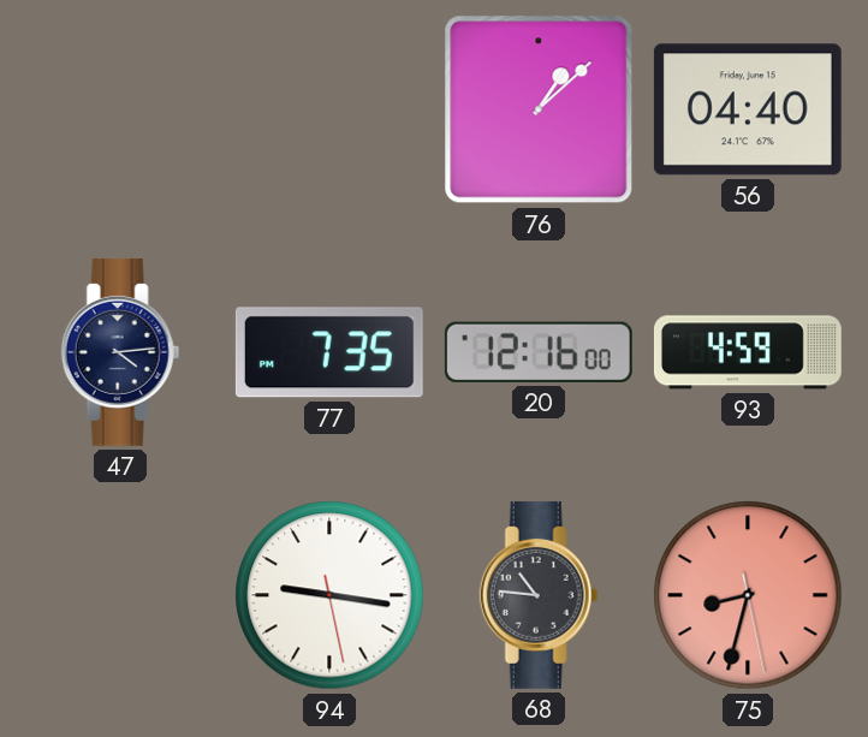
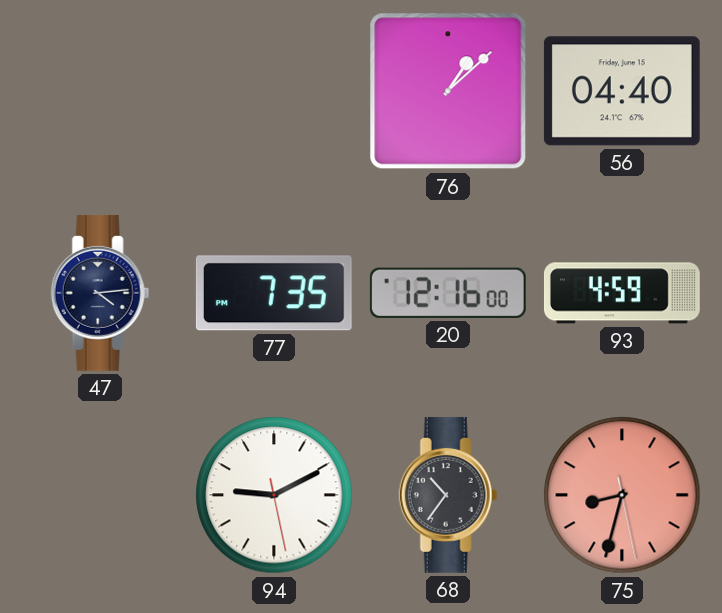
94: 9:16 -> 9:10
68: 10:46 -> 10:36
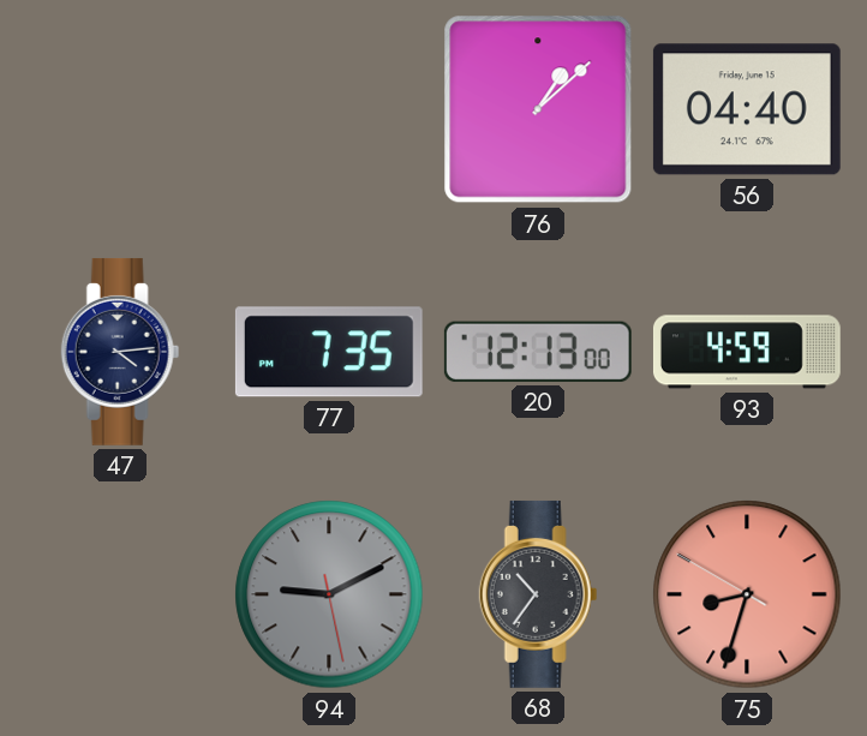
20: 12:16 -> 12:13
94 dial: white -> grey
75: 8:32:28 -> 8:32:50
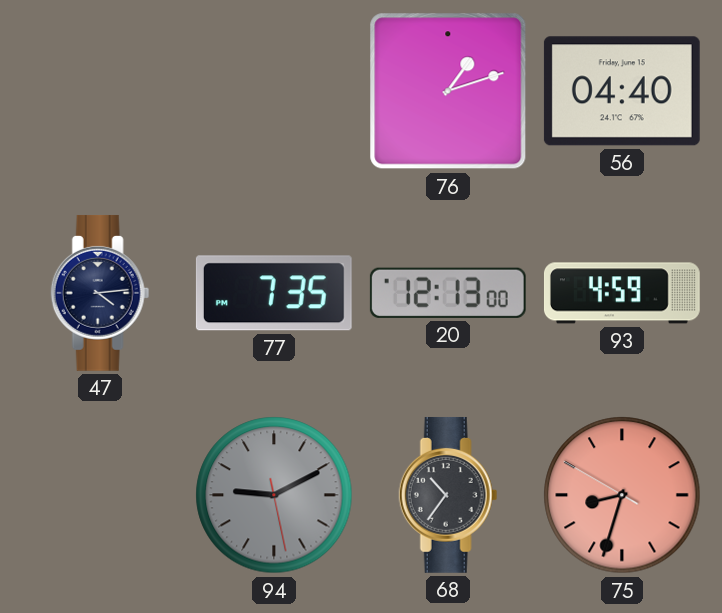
76: 1:08 -> 1:12
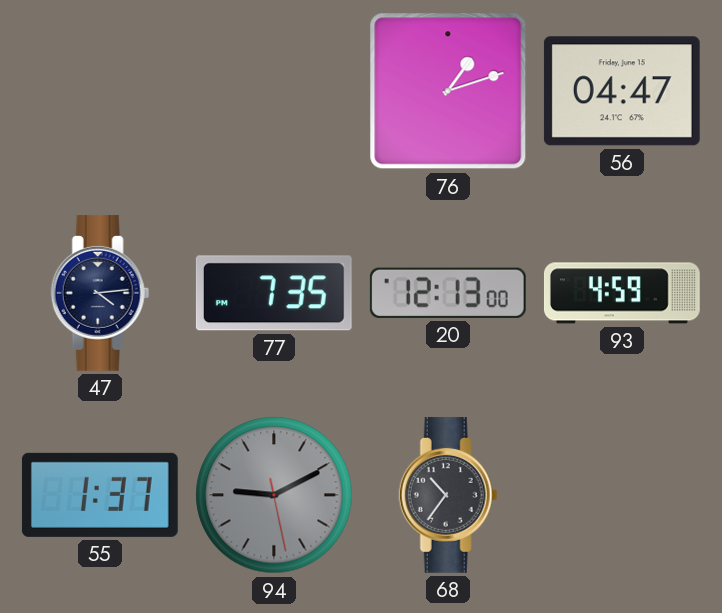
56: 04:40 -> 04:47
55: none -> 1:37
75: 8:32 -> none
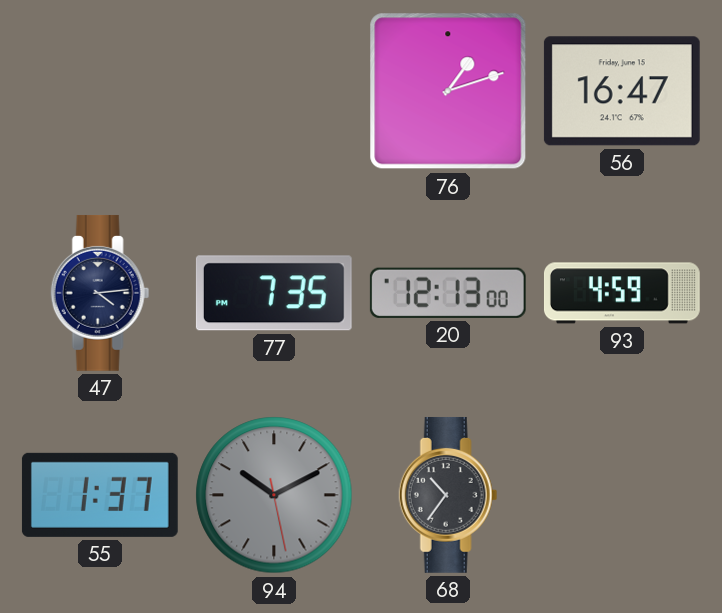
56: 04:47 -> 16:47
94: 9:10 -> 10:10
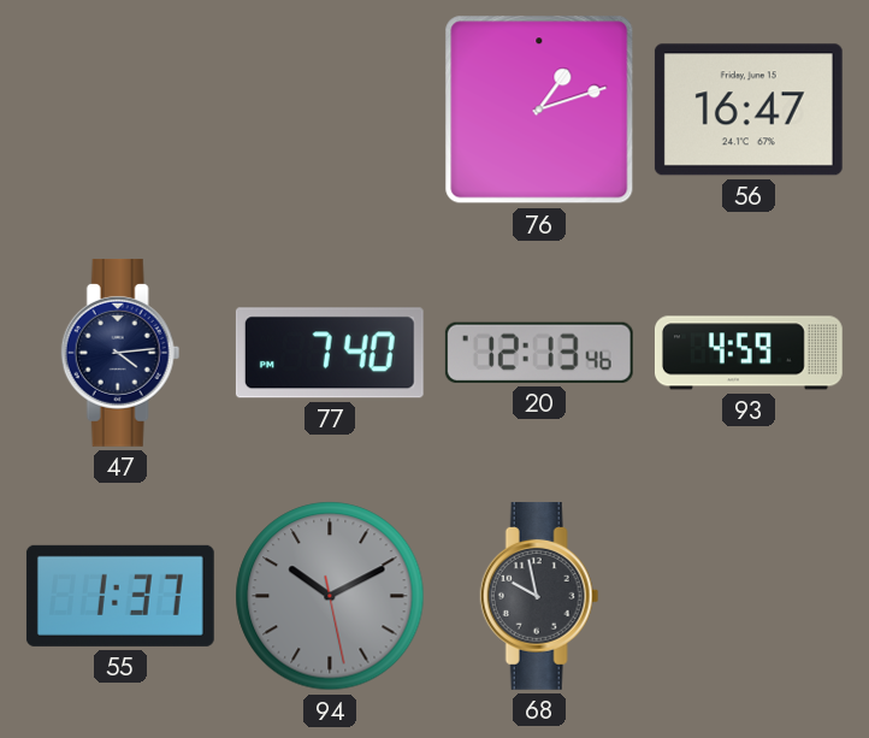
77: 7:35 -> 7:40
20: 12:13:00 -> 12:13:46
68: 10:36 -> 9:58
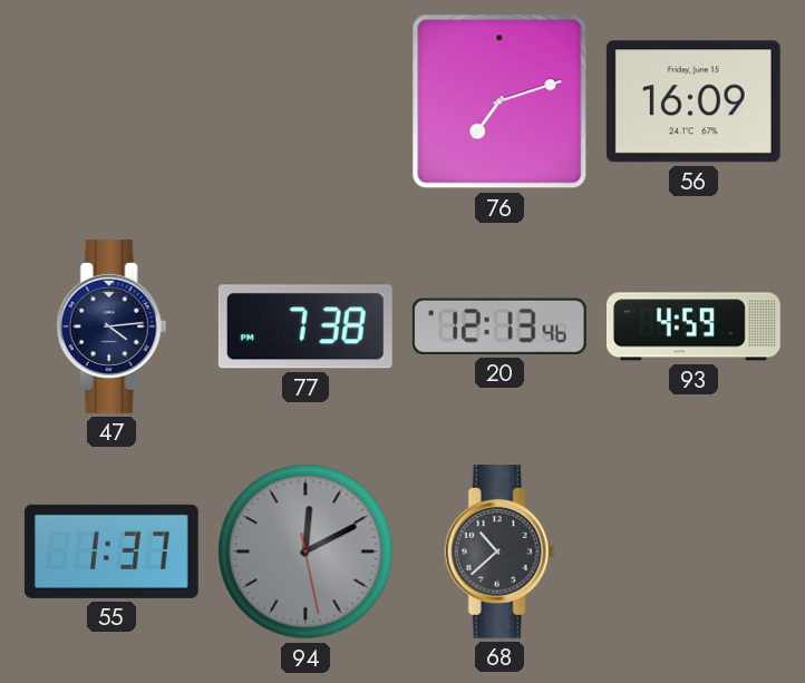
76: 1:12 -> 7:12
56: 16:47 -> 16:09
77: 7:40 -> 7:38
94: 10:10 -> 12:10
68: 9:58 -> 10:38
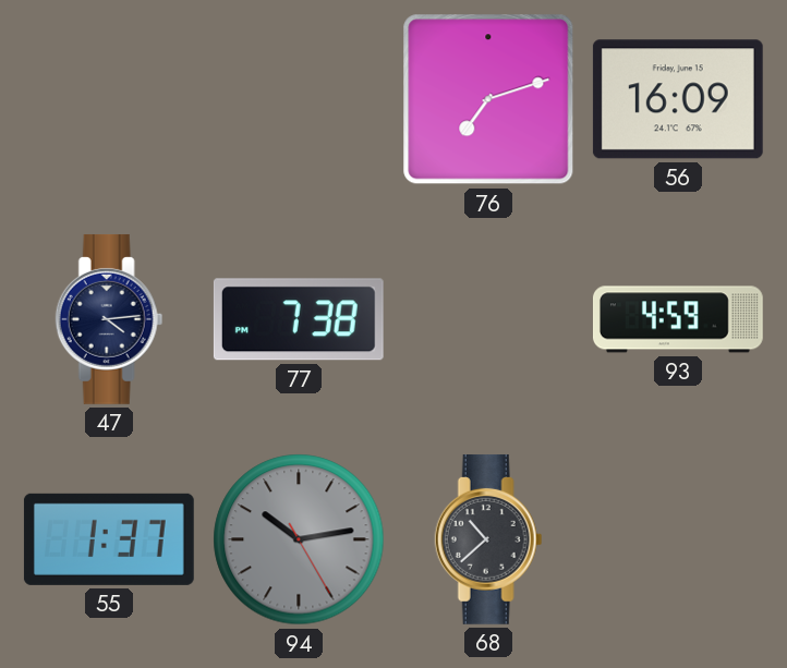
20: 12:13 -> none
94: 12:10 -> 10:13
